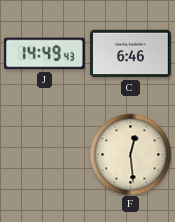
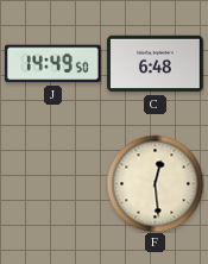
J: 14:49:43 -> 14:49:50
C: 6:46 -> 6:48
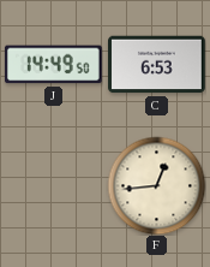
C: 6:48 -> 6:53
F: 12:29 -> 12:44
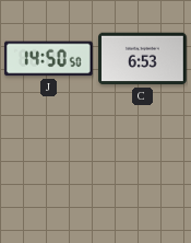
J: 14:49 -> 14:50
F: 12:44 -> none
